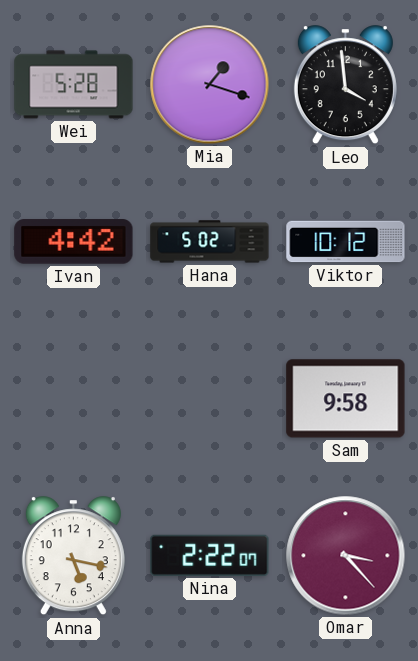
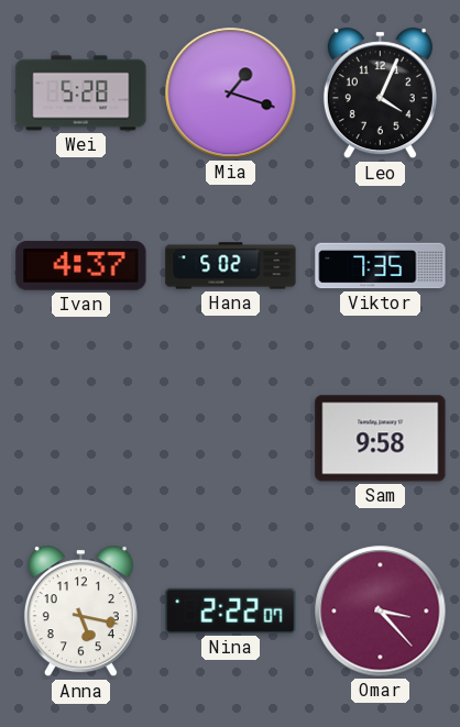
Leo: 3:59 -> 4:04
Ivan: 4:42 -> 4:37
Viktor: 10:12 -> 7:35
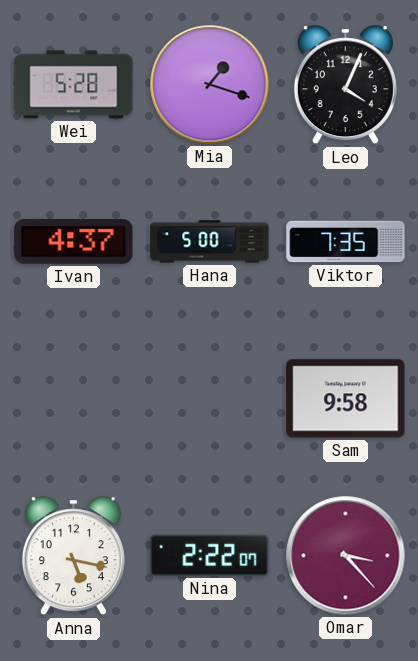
Hana: 5:02 -> 5:00
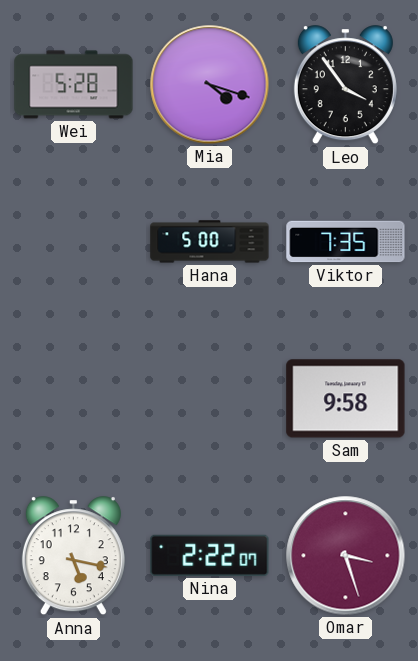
Mia: 1:18 -> 4:18
Leo: 4:04 -> 3:54
Ivan: 4:37 -> none
Omar: 3:23 -> 3:27
